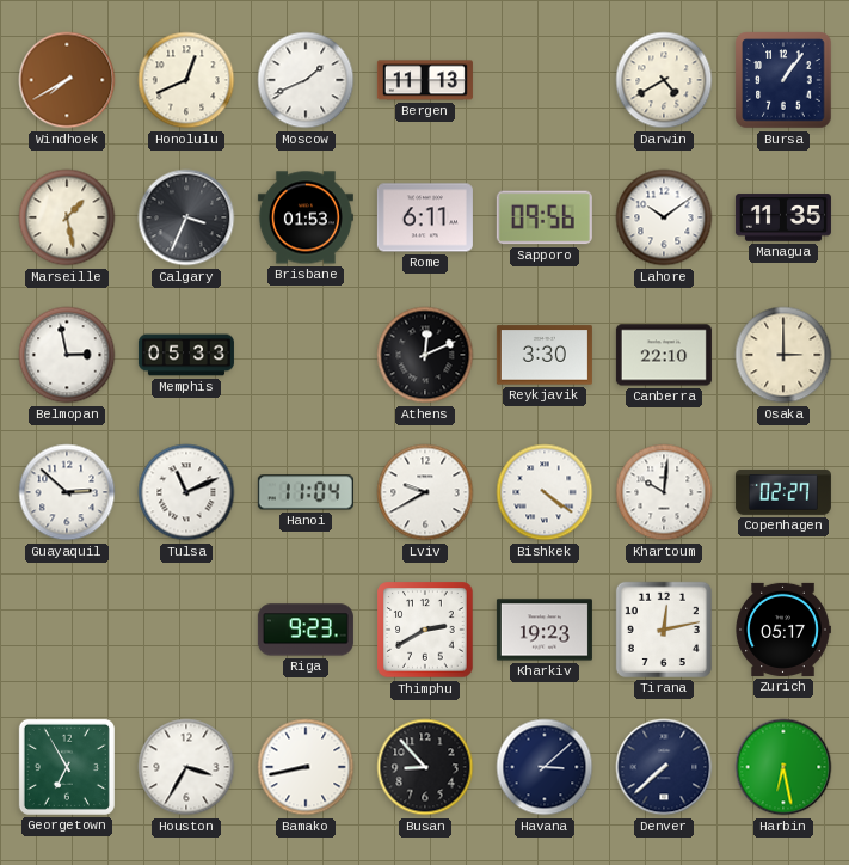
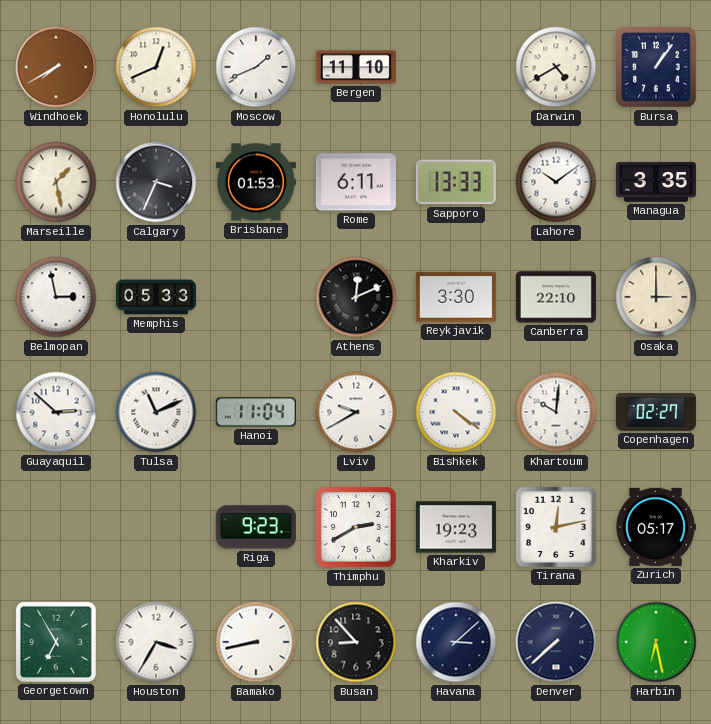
Bergen: 11:13 -> 11:10
Sapporo: 09:56 -> 13:33
Managua: 11:35 -> 3:35
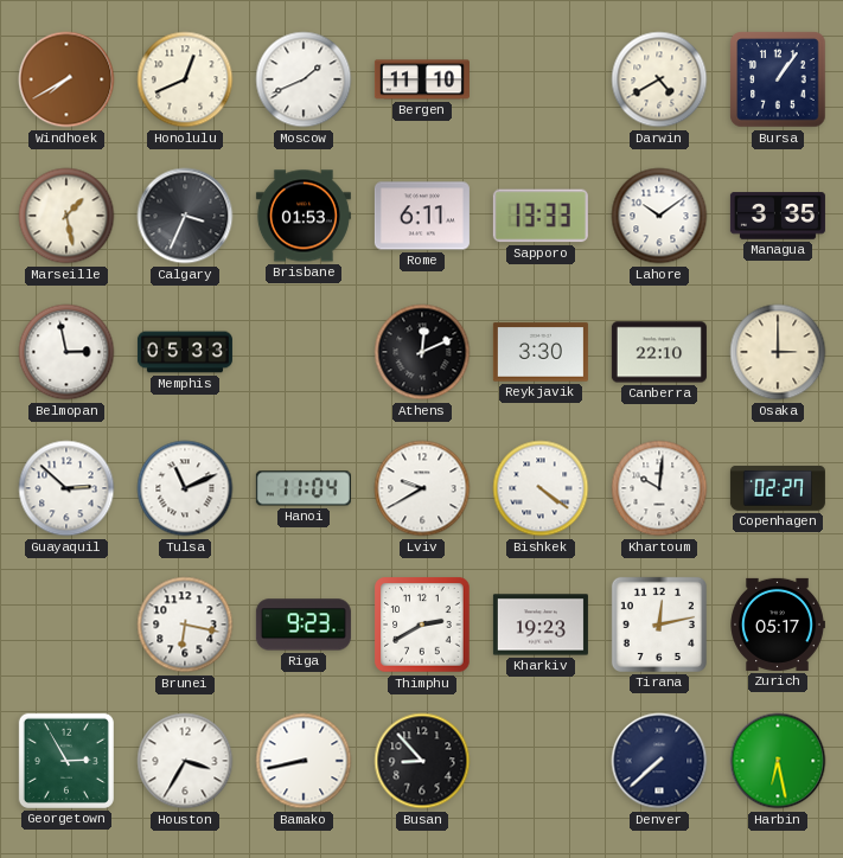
Brunei: none -> 6:17
Georgetown: 6:55 -> 2:55
Havana: 3:08 -> none
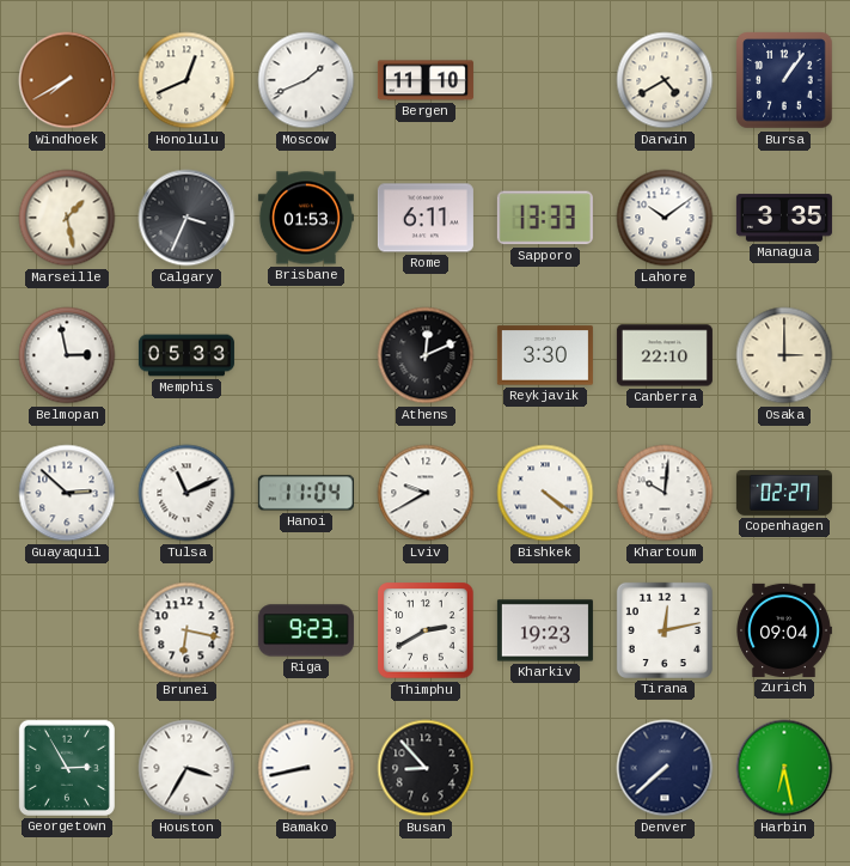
Zurich: 05:17 -> 09:04
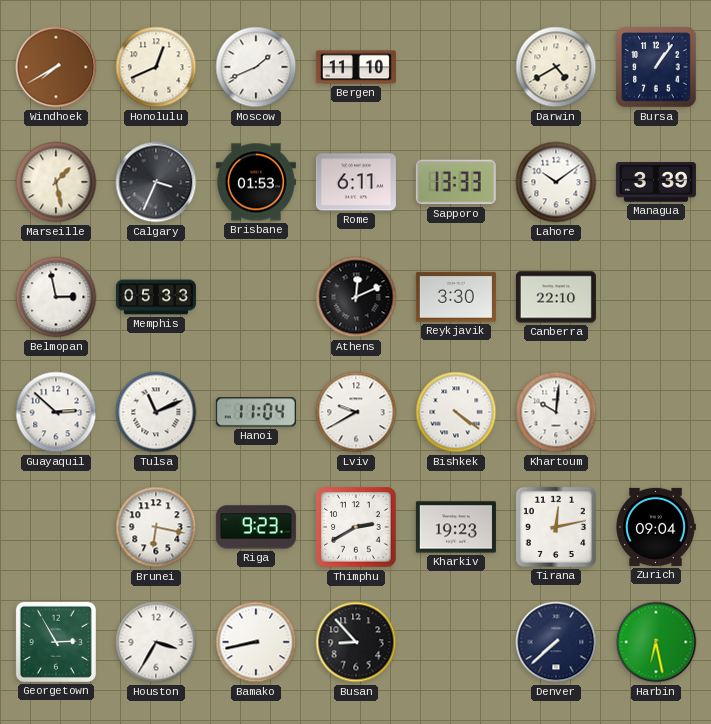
Managua: 3:35 -> 3:39
Osaka: 3:00 -> none
Copenhagen: 02:27 -> none
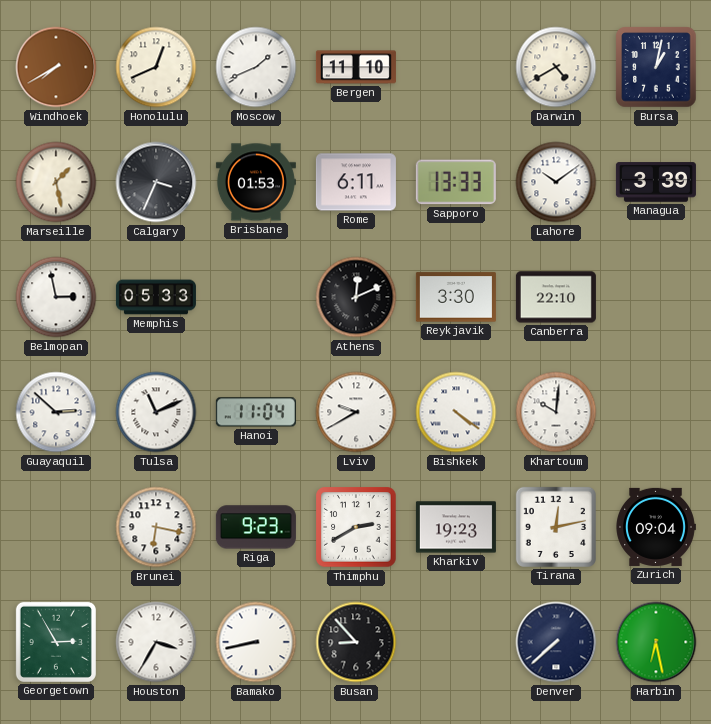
Bursa: 1:06 -> 1:02
